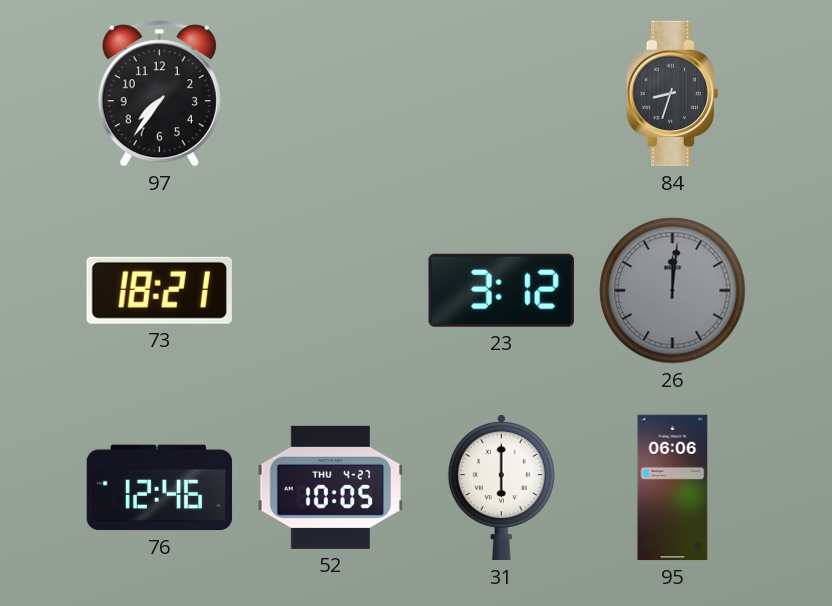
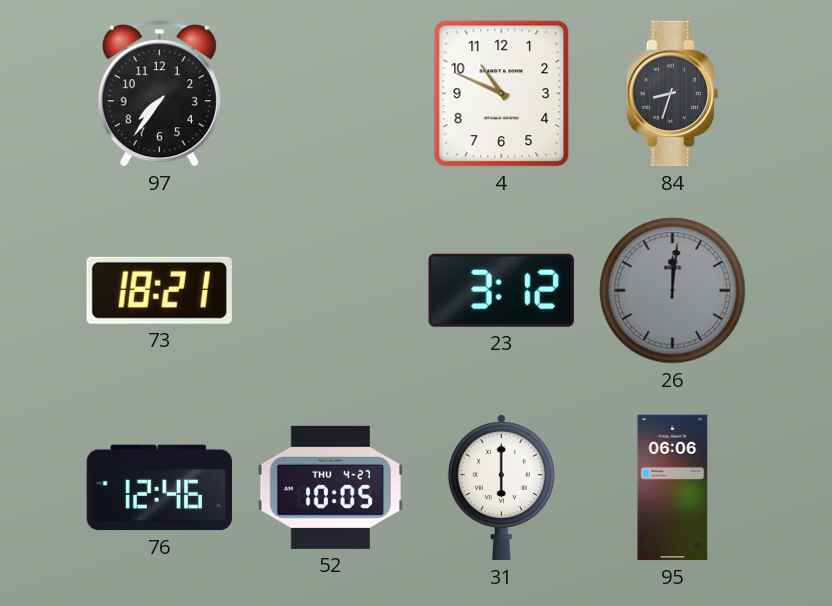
4: none -> 10:49
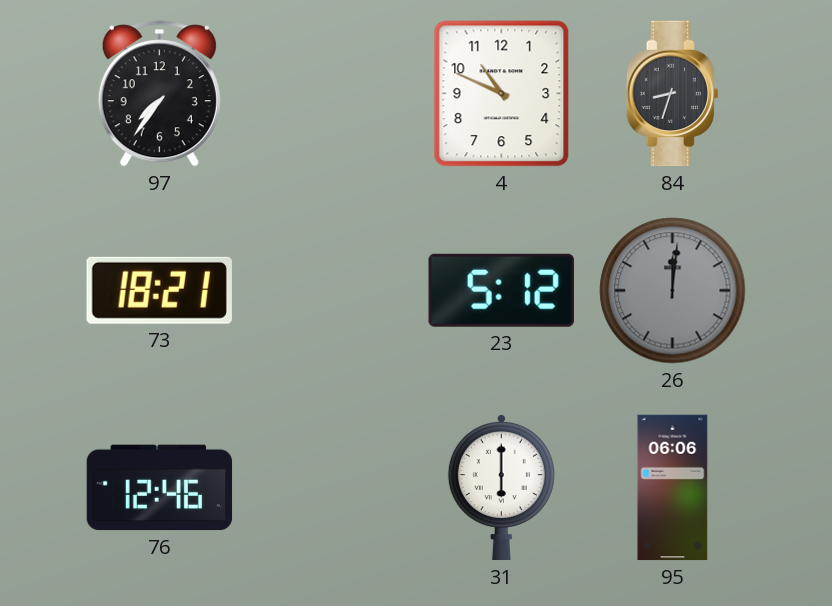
23: 3:12 -> 5:12
52: 10:05 -> none
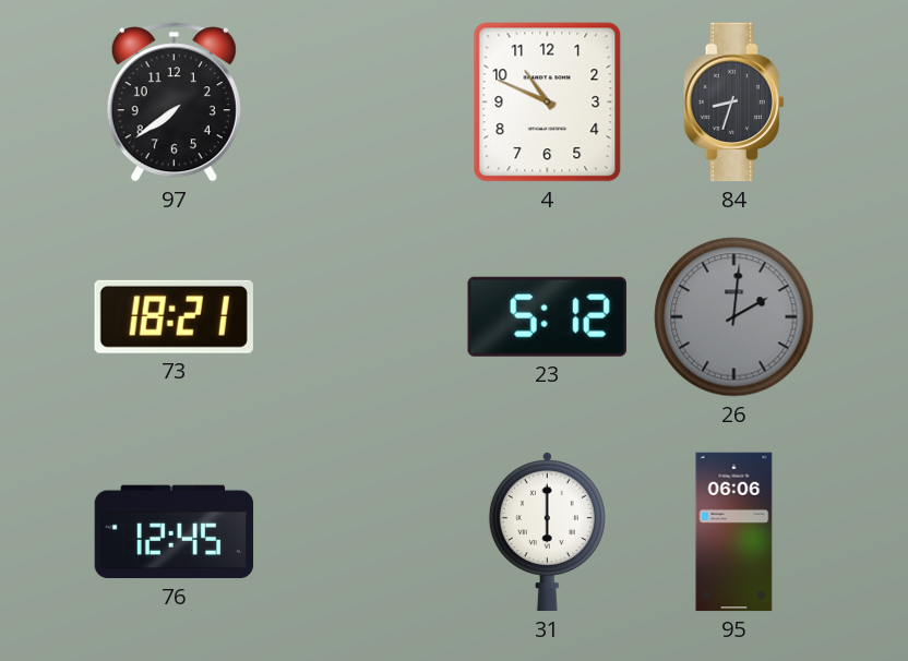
97: 7:36 -> 7:39
26: 12:01 -> 2:01
76: 12:46 -> 12:45
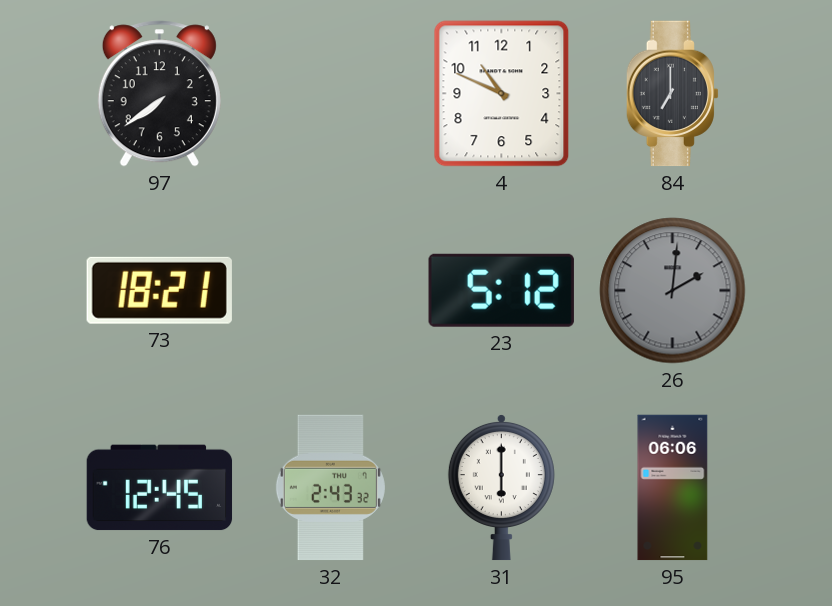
84: 8:33 -> 7:00
32: none -> 2:43
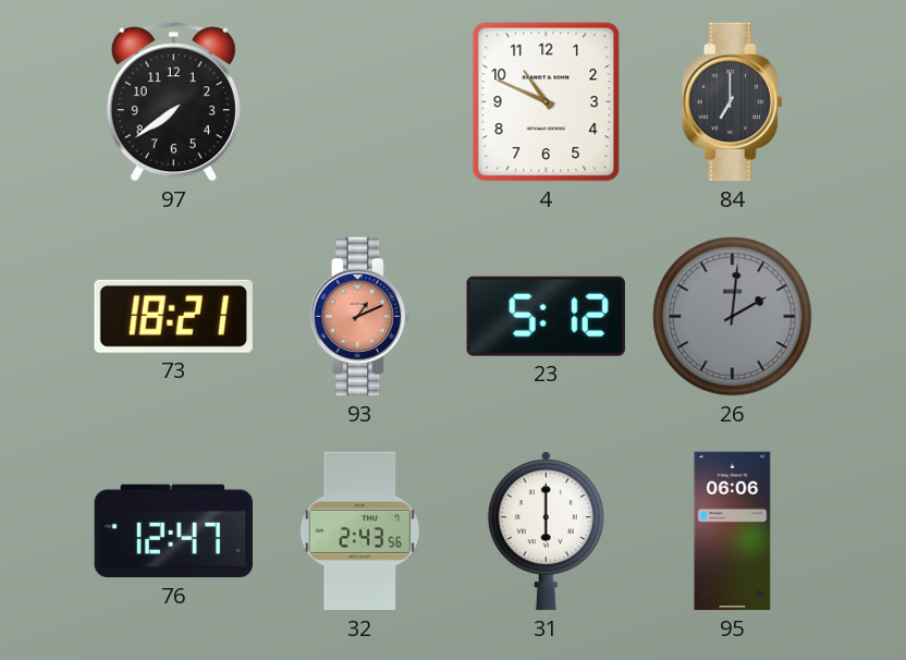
93: none -> 1:11
76: 12:45 -> 12:47
32: 2:43:32 -> 2:43:56
